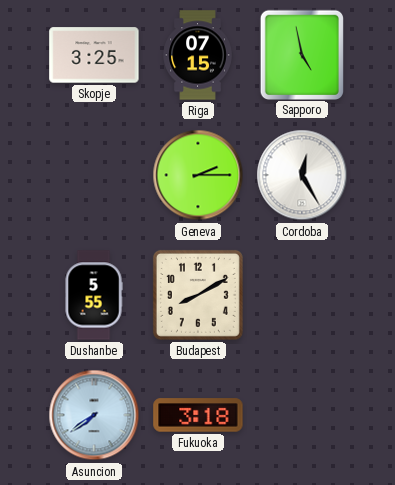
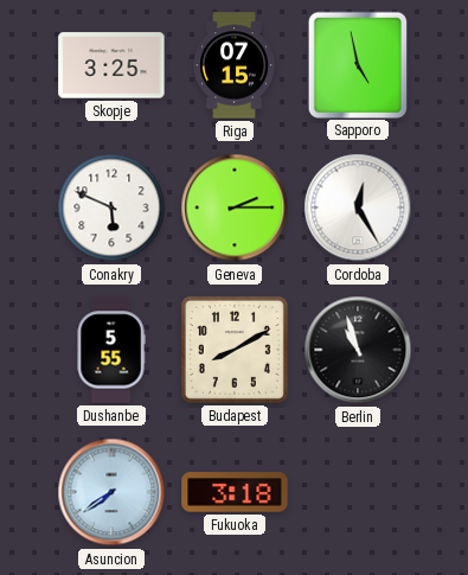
Conakry: none -> 5:49
Berlin: none -> 10:57
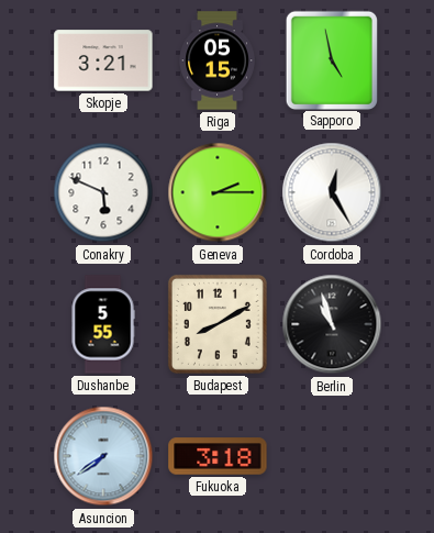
Skopje: 3:25 -> 3:21
Riga: 07:15 -> 05:15
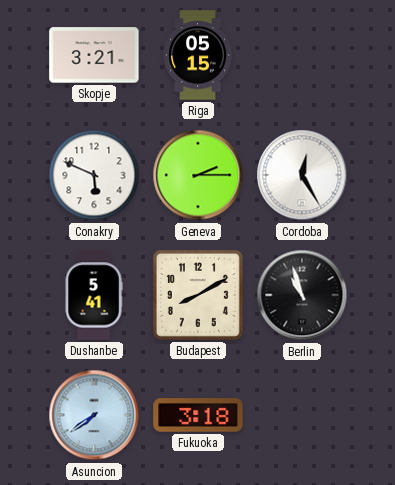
Sapporo: 4:58 -> none
Dushanbe: 5:55 -> 5:41
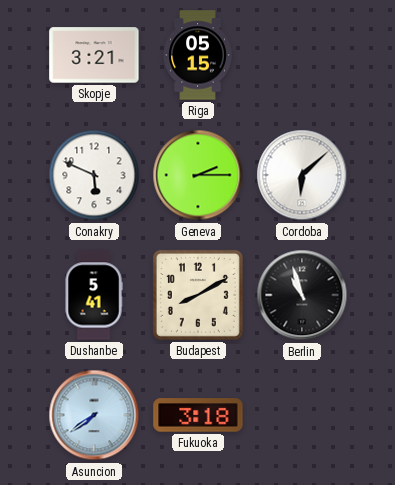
Cordoba: 12:25 -> 6:08
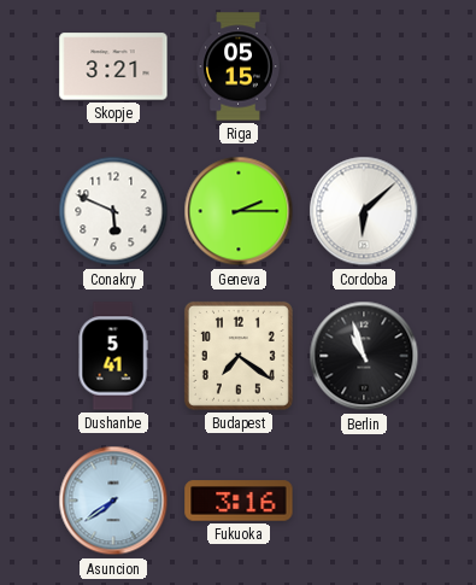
Budapest: 8:10 -> 7:21
Fukuoka: 3:18 -> 3:16
